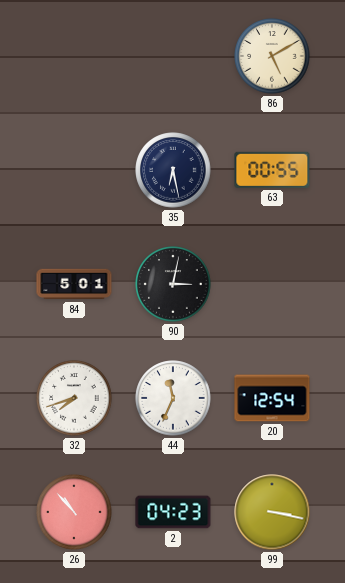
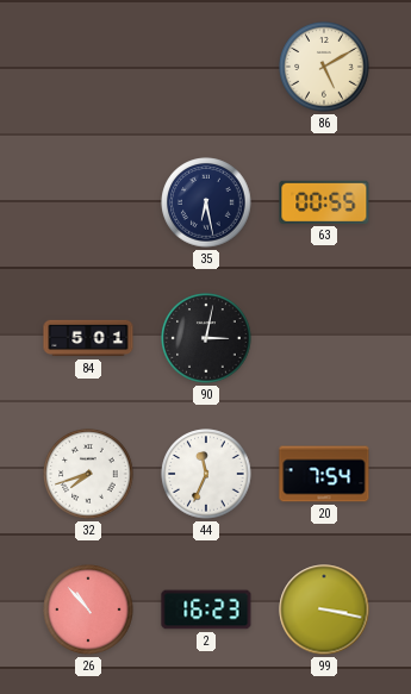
20: 12:54 -> 7:54
2: 04:23 -> 16:23
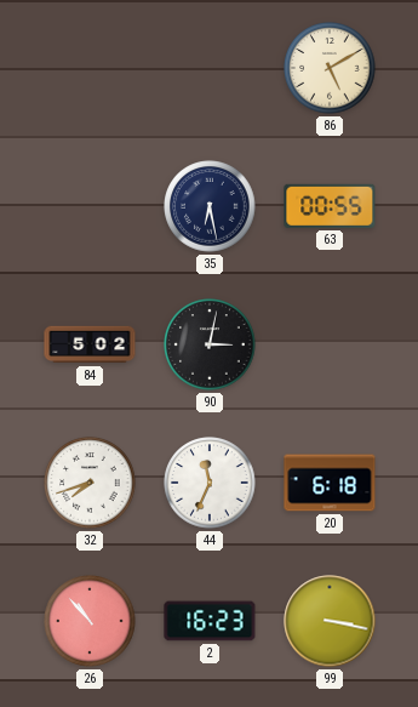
84: 5:01 -> 5:02
20: 7:54 -> 6:18
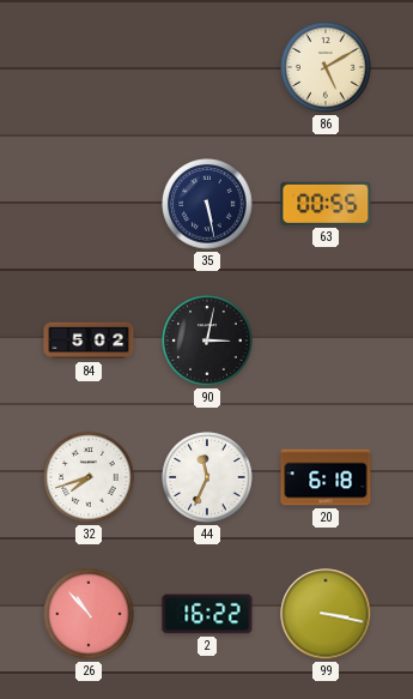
35: 6:28 -> 5:28
2: 16:23 -> 16:22
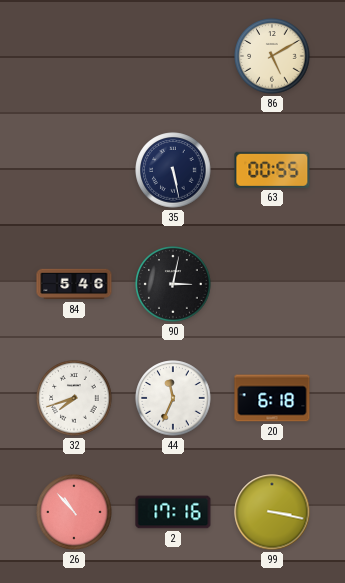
84: 5:02 -> 5:46
2: 16:22 -> 17:16
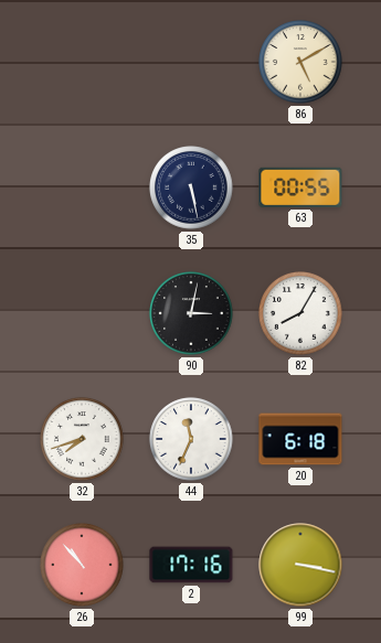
84: 5:46 -> none
82: none -> 8:05
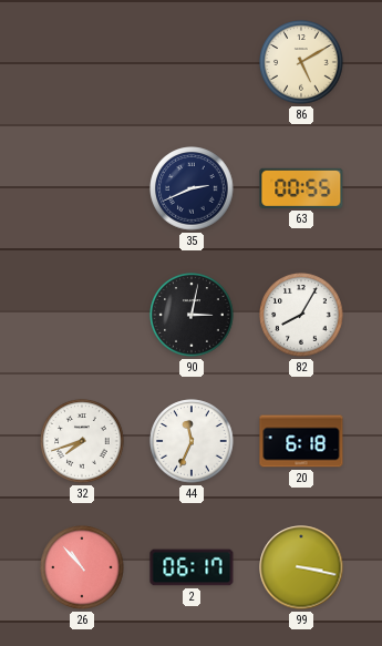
35: 5:28 -> 2:41
2: 17:16 -> 06:17
